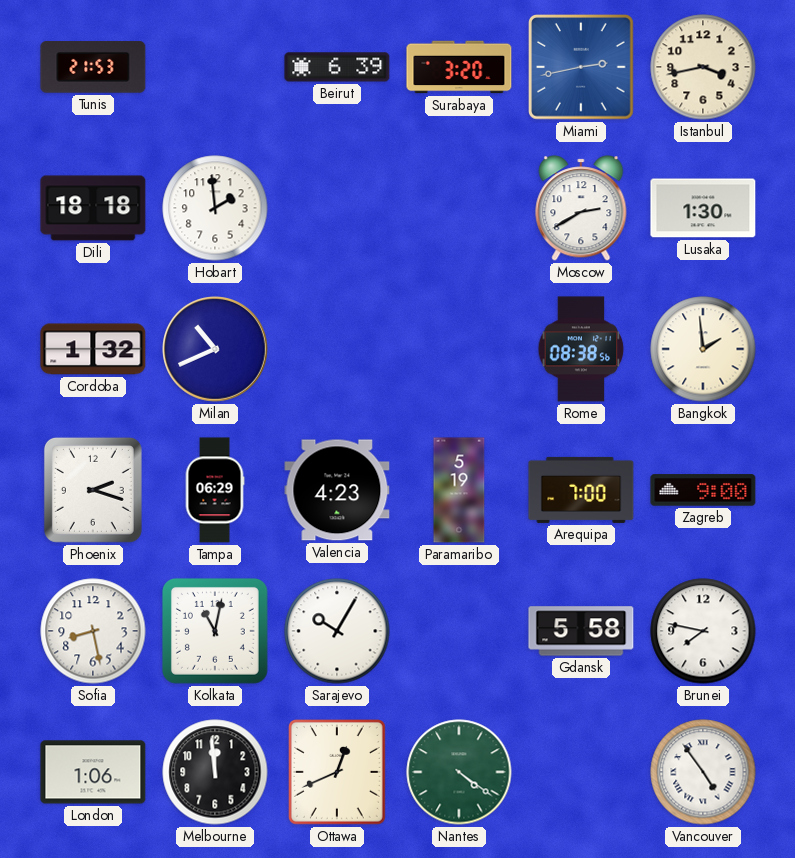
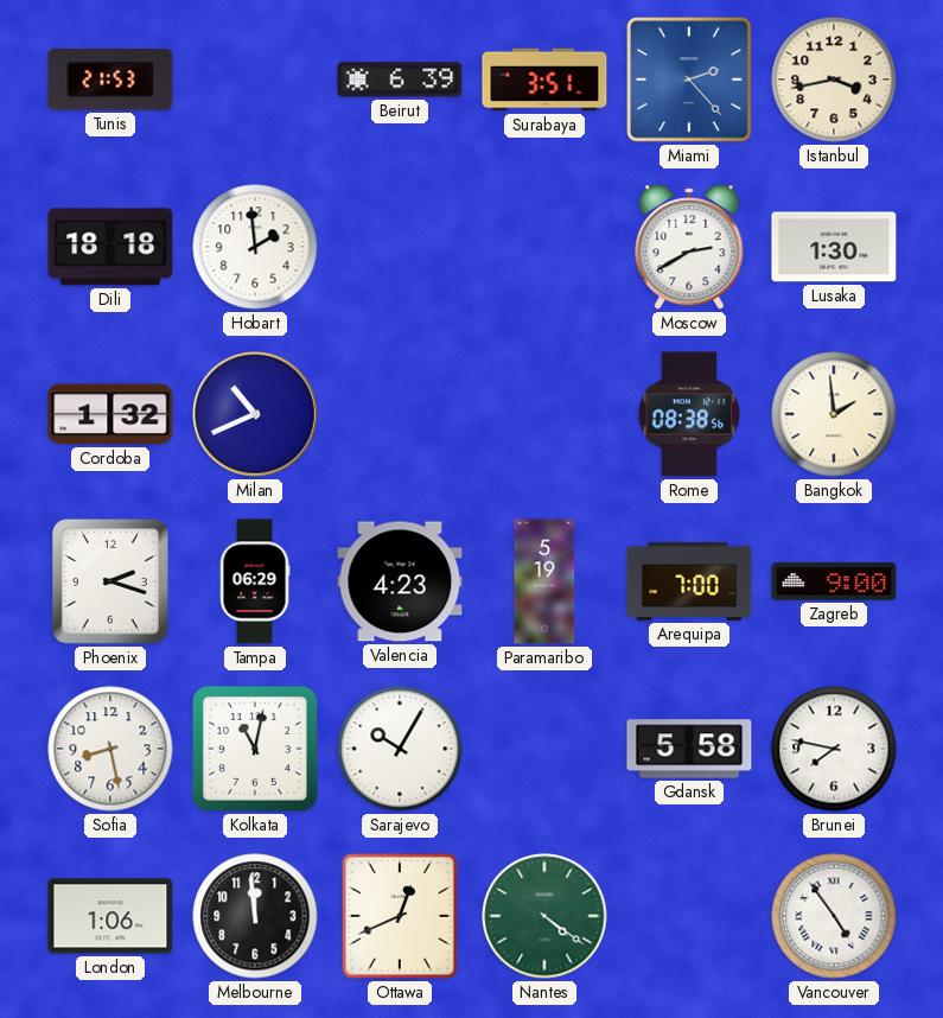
Surabaya: 3:20 -> 3:51
Miami: 2:43 -> 2:23
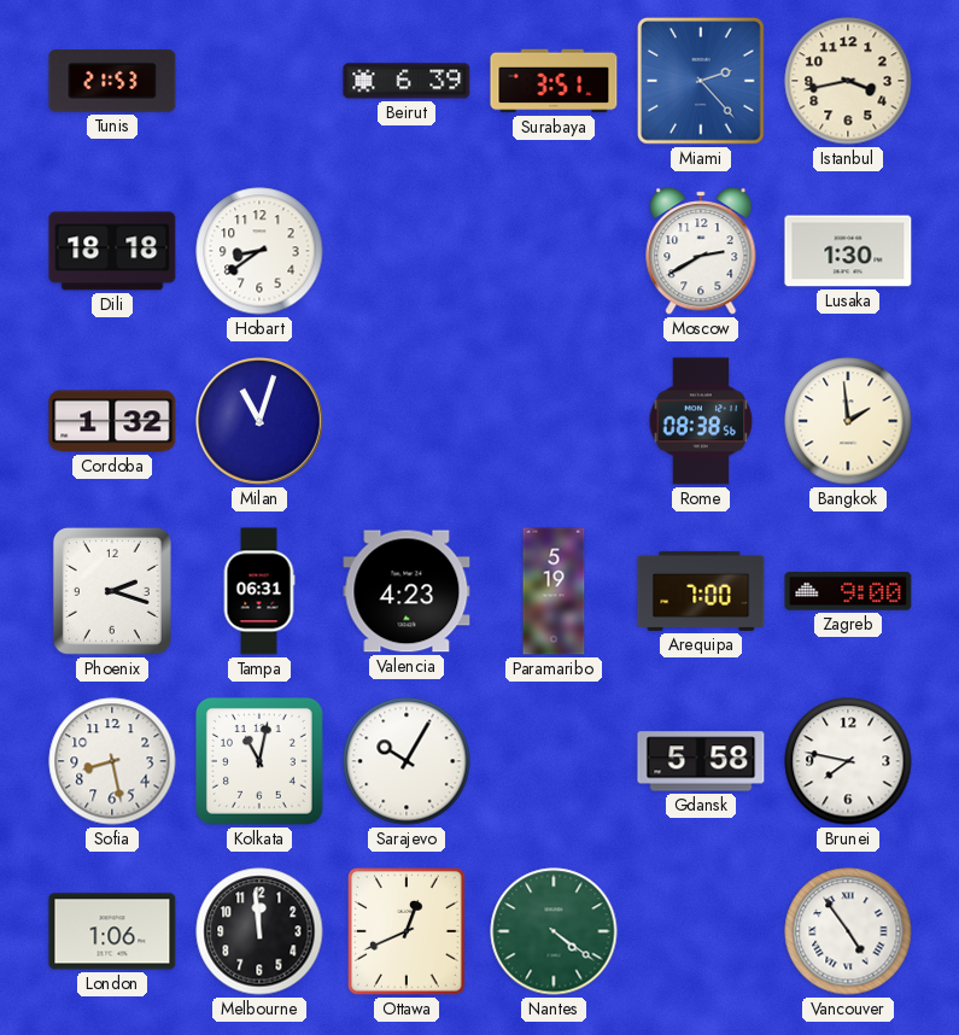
Hobart: 1:59 -> 8:39
Milan: 10:41 -> 11:03
Tampa: 06:29 -> 06:31
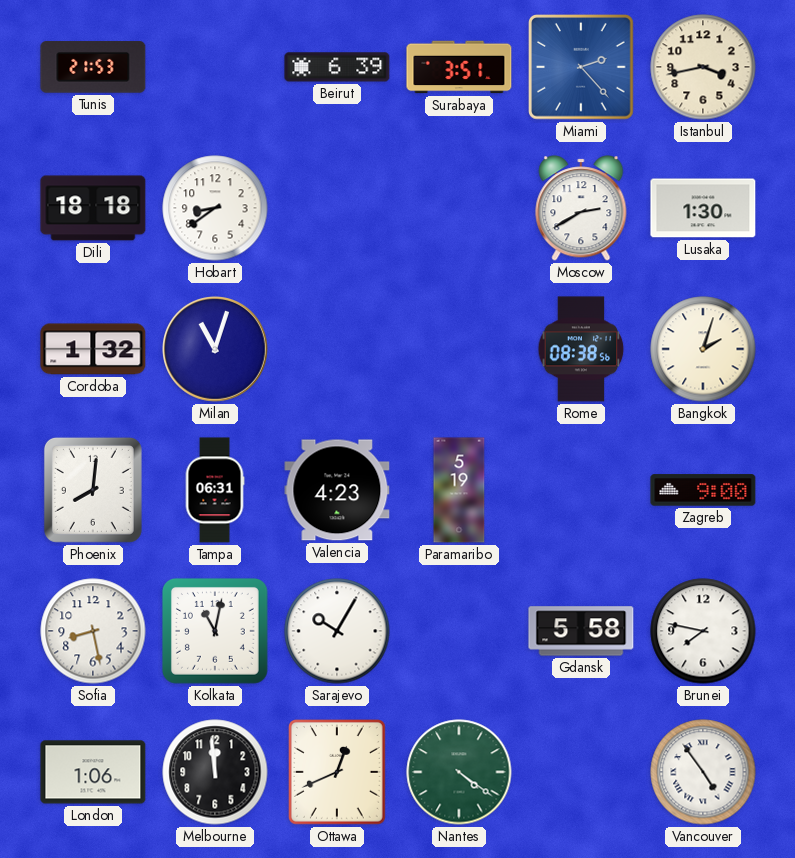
Bangkok: 1:59 -> 2:03
Phoenix: 2:18 -> 8:01
Arequipa: 7:00 -> none
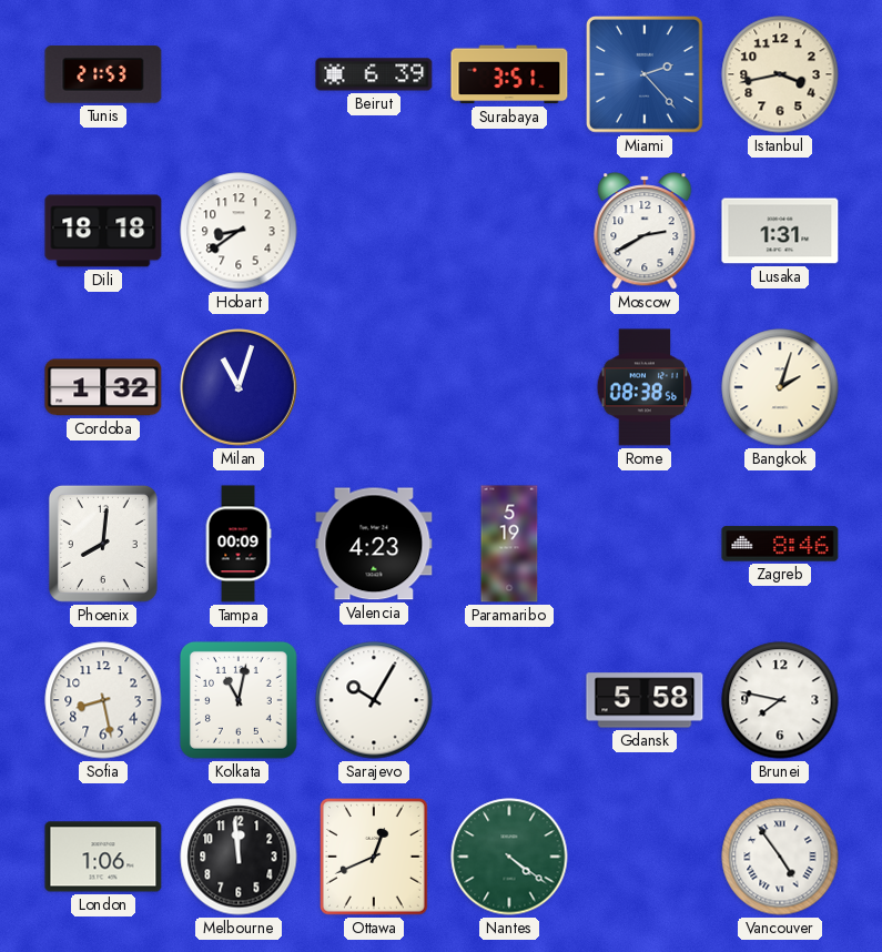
Lusaka: 1:30 -> 1:31
Tampa: 06:31 -> 00:09
Zagreb: 9:00 -> 8:46
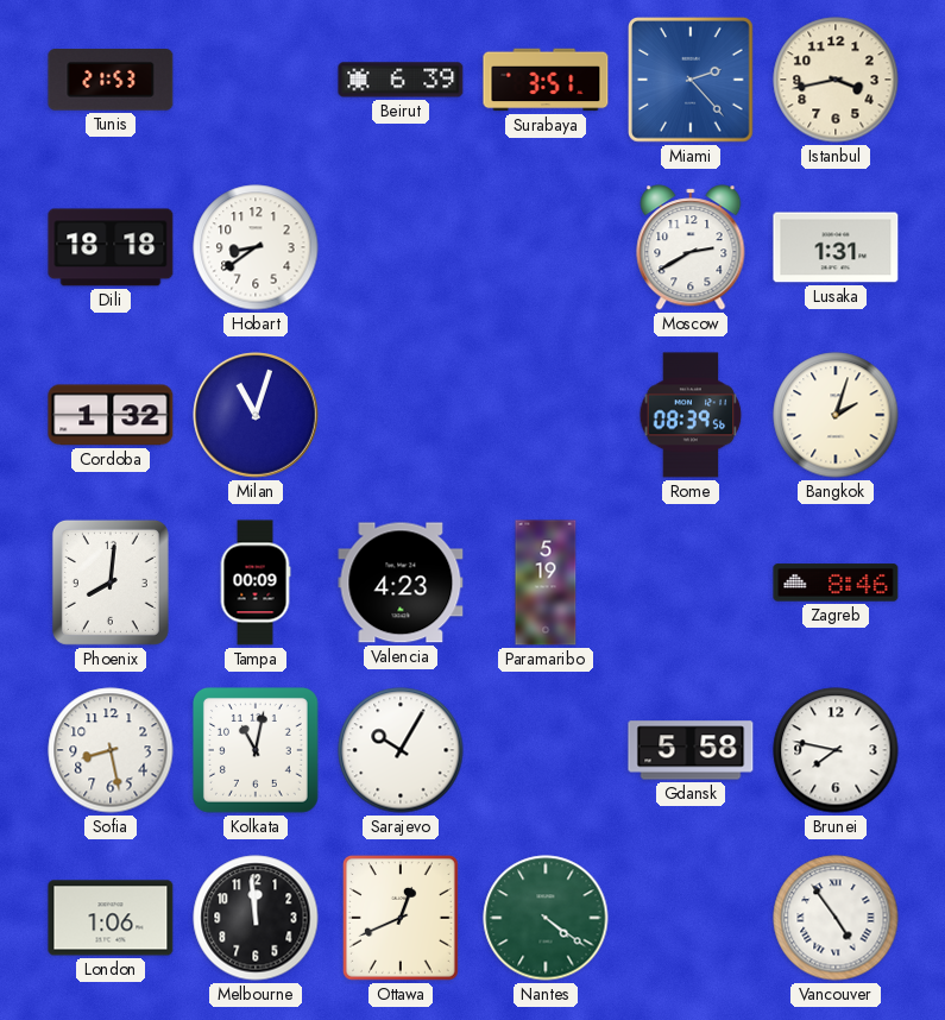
Rome: 08:38 -> 08:39
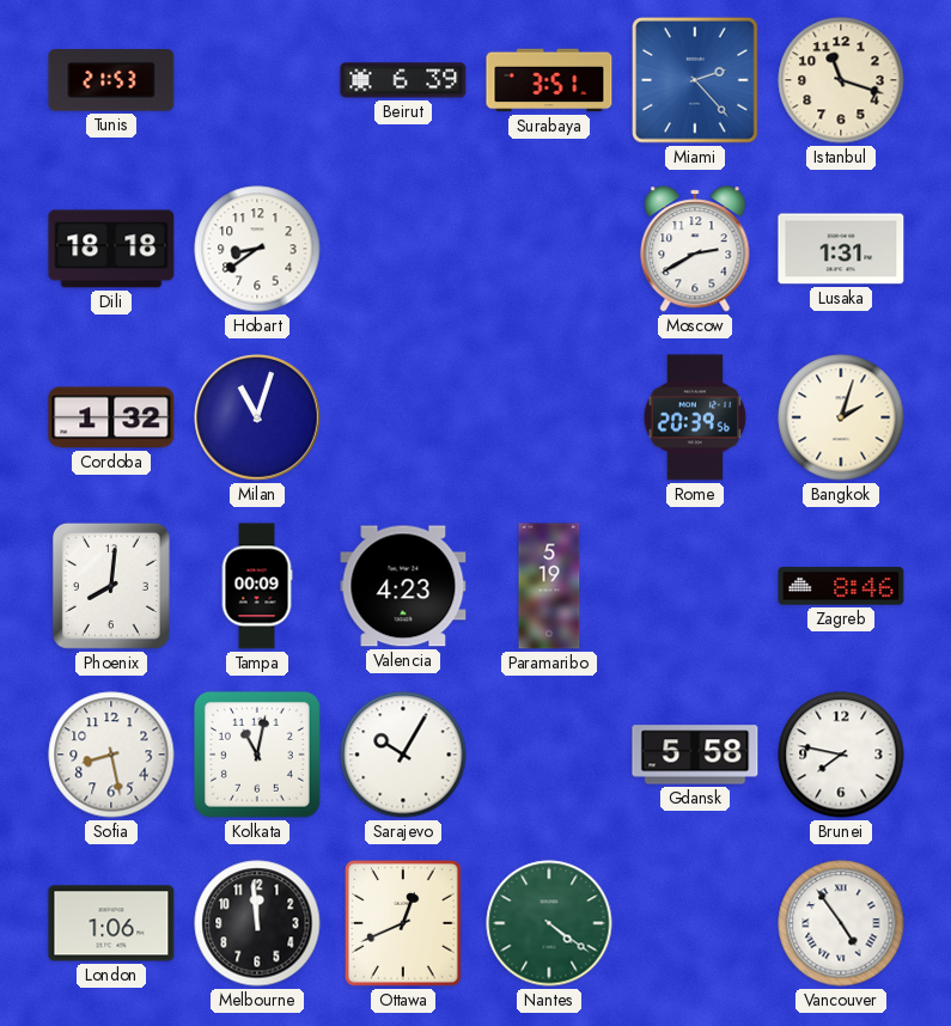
Istanbul: 3:43 -> 11:18
Rome: 08:39 -> 20:39
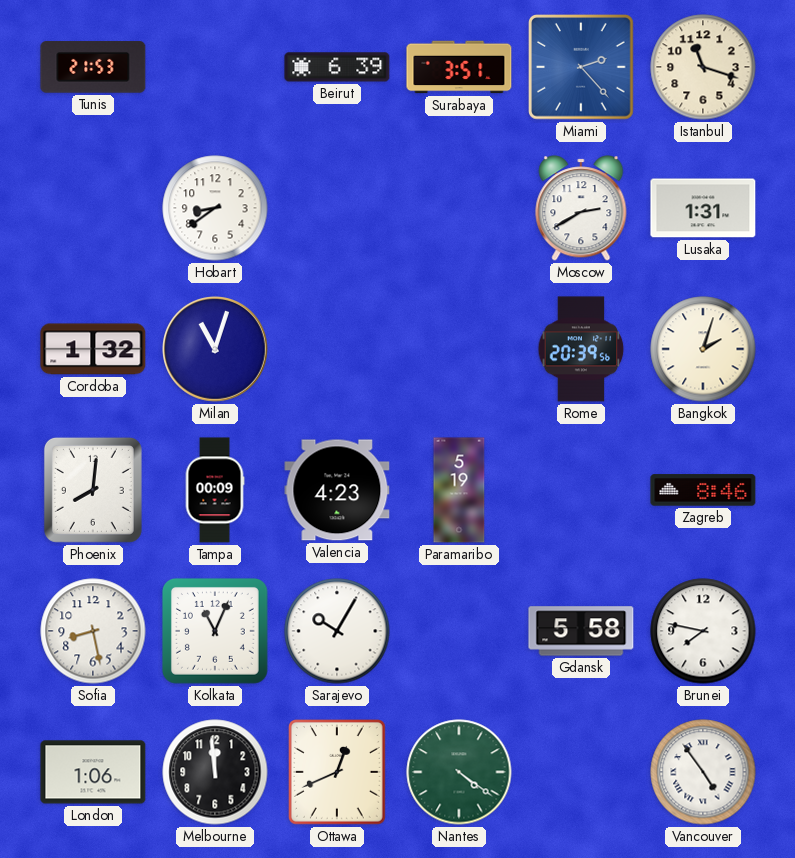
Dili: 18:18 -> none
Kolkata: 11:02 -> 11:04
